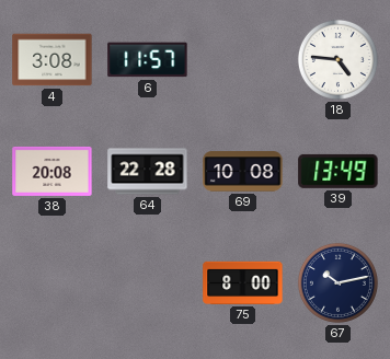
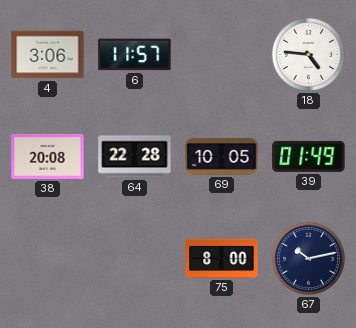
4: 3:08 -> 3:06
69: 10:08 -> 10:05
39: 13:49 -> 01:49
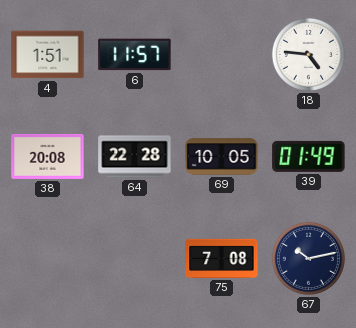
4: 3:06 -> 1:51
75: 8:00 -> 7:08
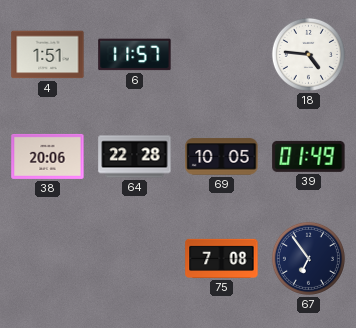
38: 20:08 -> 20:06
67: 10:13 -> 6:54
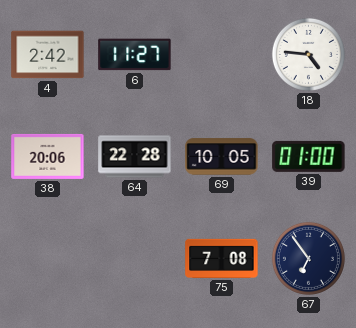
4: 1:51 -> 2:42
6: 11:57 -> 11:27
39: 01:49 -> 01:00
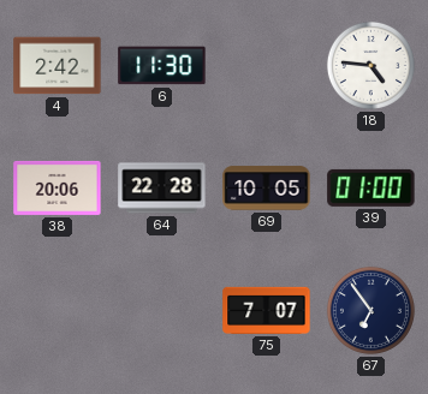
6: 11:27 -> 11:30
75: 7:08 -> 7:07
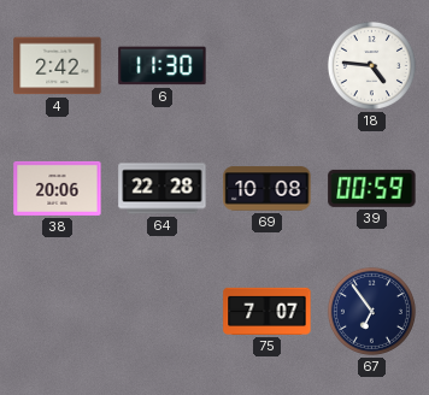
69: 10:05 -> 10:08
39: 01:00 -> 00:59
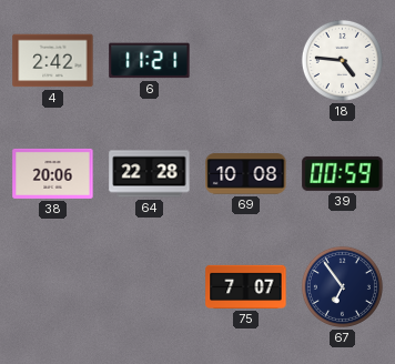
6: 11:30 -> 11:21
